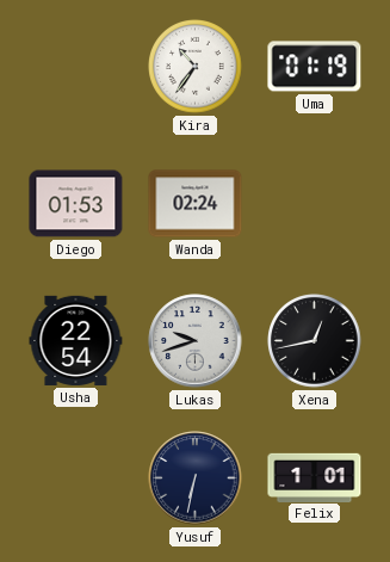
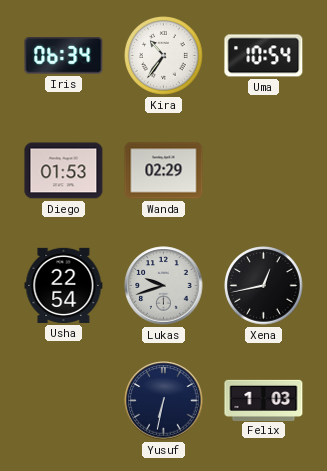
Iris: none -> 06:34
Uma: 01:19 -> 10:54
Wanda: 02:24 -> 02:29
Felix: 1:01 -> 1:03
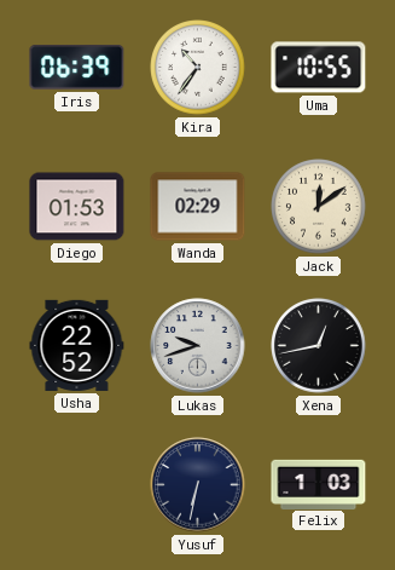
Iris: 06:34 -> 06:39
Uma: 10:54 -> 10:55
Jack: none -> 12:09
Usha: 22:54 -> 22:52
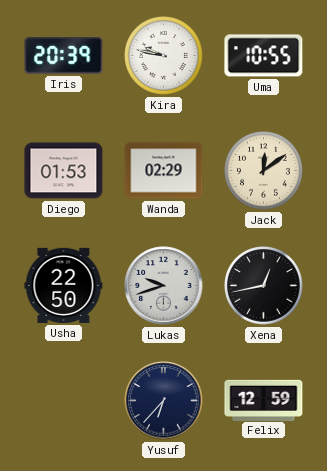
Iris: 06:39 -> 20:39
Kira: 10:36 -> 9:47
Usha: 22:52 -> 22:50
Yusuf: 6:32 -> 6:37
Felix: 1:03 -> 12:59
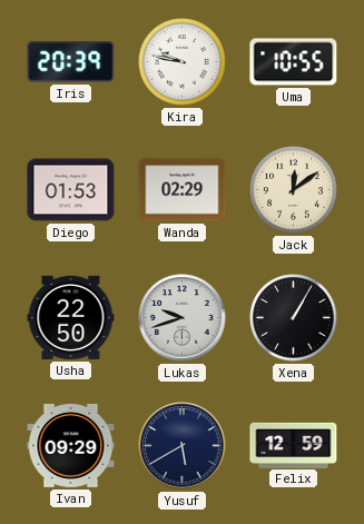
Xena: 12:43 -> 1:05
Ivan: none -> 09:29
Yusuf: 6:37 -> 5:40
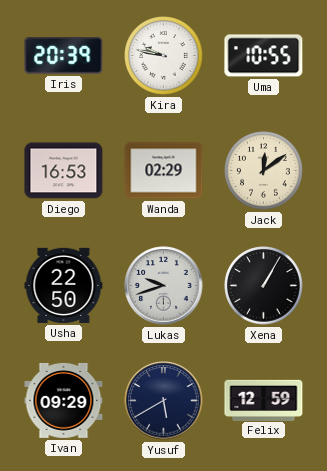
Diego: 01:53 -> 16:53
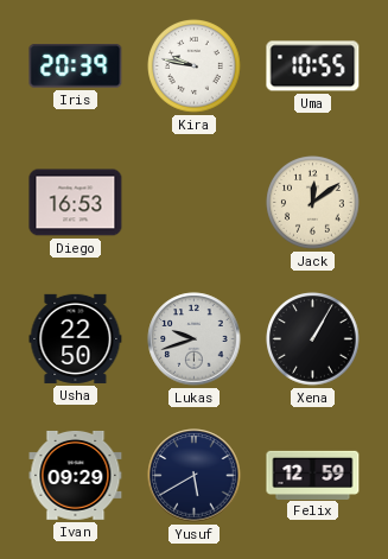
Wanda: 02:29 -> none
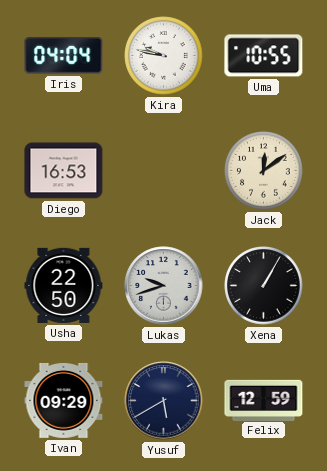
Iris: 20:39 -> 04:04
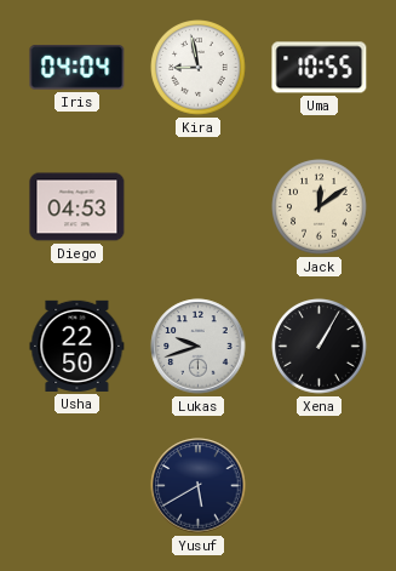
Kira: 9:47 -> 8:58
Diego: 16:53 -> 04:53
Ivan: 09:29 -> none
Felix: 12:59 -> none
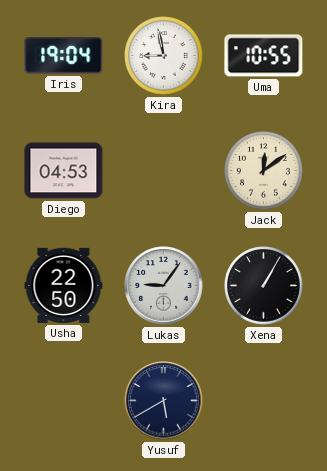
Iris: 04:04 -> 19:04
Lukas: 9:42 -> 9:06
